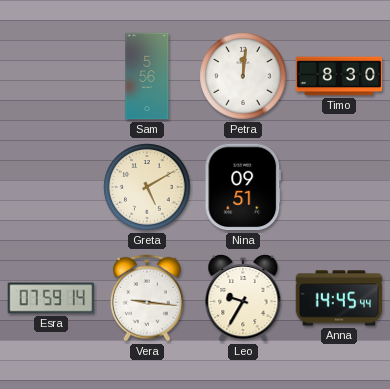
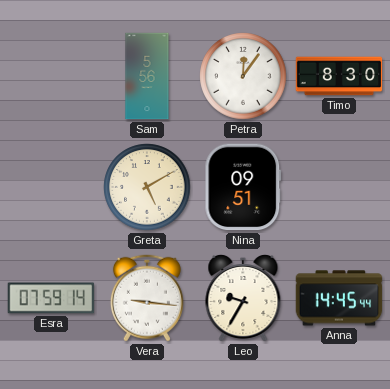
Petra: 12:01 -> 12:06
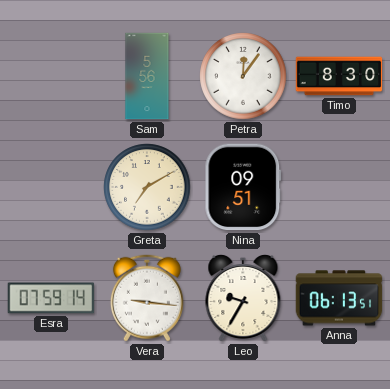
Greta: 5:10 -> 7:10
Anna: 14:45 -> 06:13
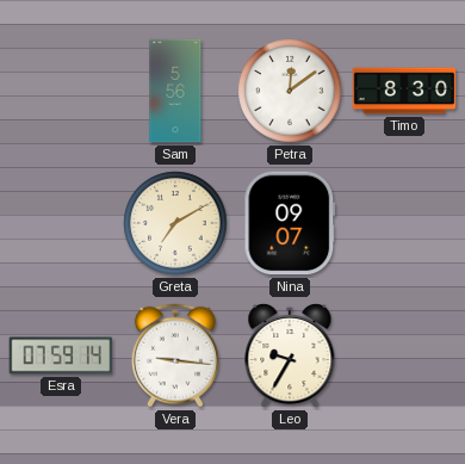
Petra: 12:06 -> 12:09
Nina: 09:51 -> 09:07
Anna: 06:13 -> none
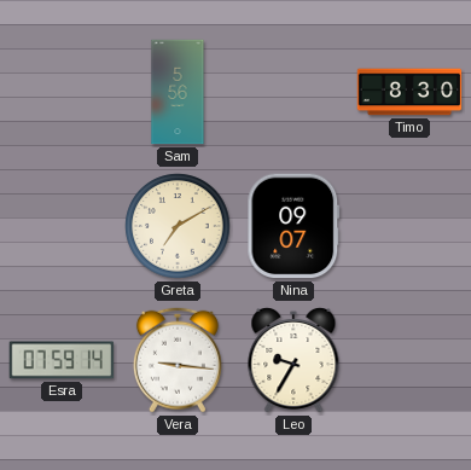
Petra: 12:09 -> none
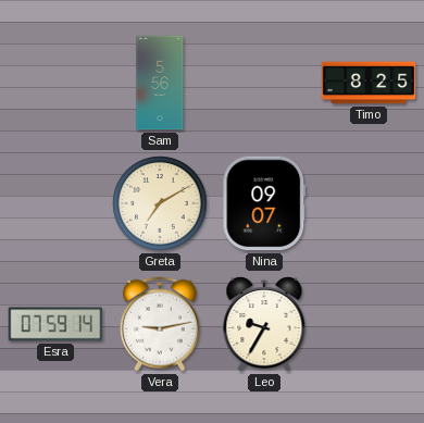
Timo: 8:30 -> 8:25
Vera: 9:16 -> 9:13
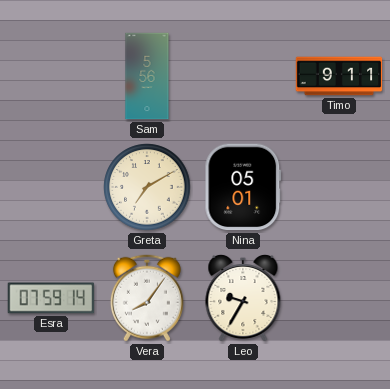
Timo: 8:25 -> 9:11
Nina: 09:07 -> 05:01
Vera: 9:13 -> 8:06
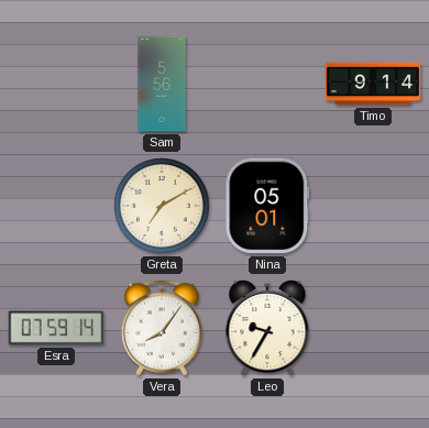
Timo: 9:11 -> 9:14
